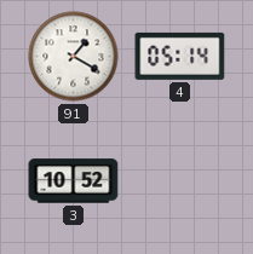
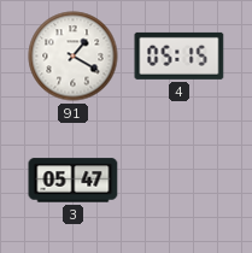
4: 05:14 -> 05:15
3: 10:52 -> 05:47
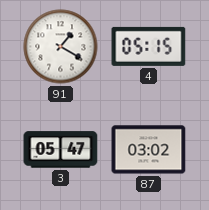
87: none -> 03:02
